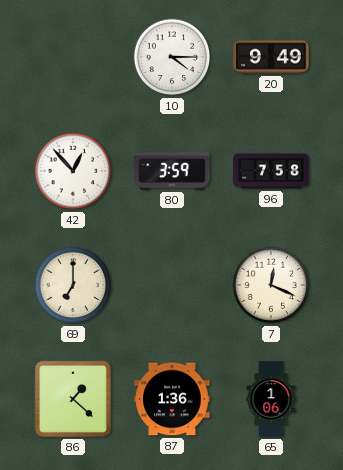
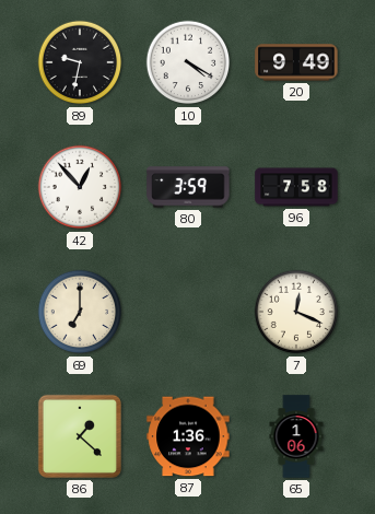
89: none -> 9:32
10: 4:15 -> 4:20
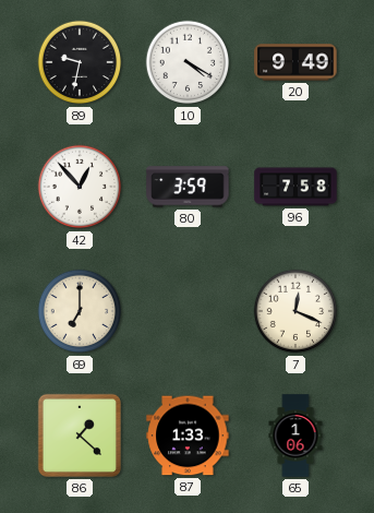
87: 1:36 -> 1:33
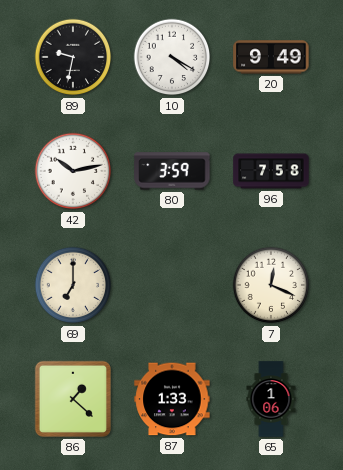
42: 12:53 -> 10:13
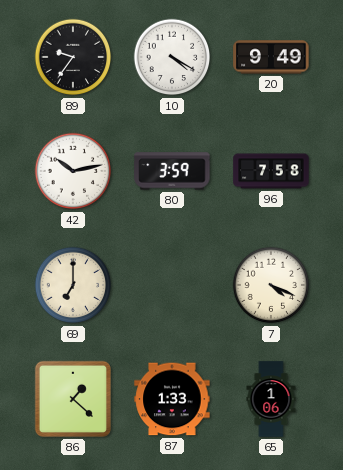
89: 9:32 -> 9:36
7: 12:19 -> 4:19
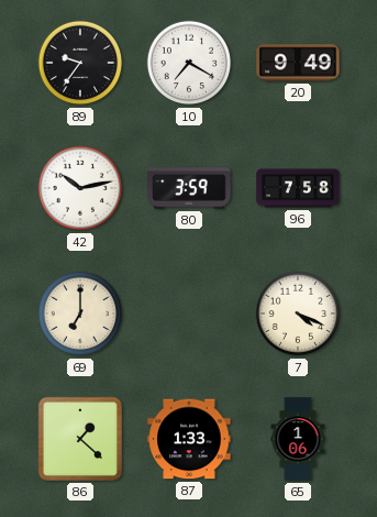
10: 4:20 -> 7:20
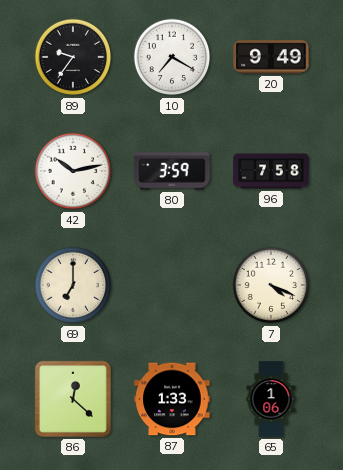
86: 1:22 -> 12:22
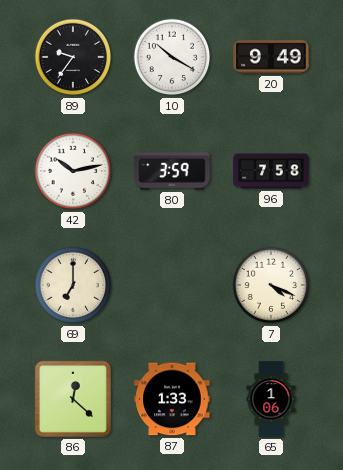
10: 7:20 -> 10:20
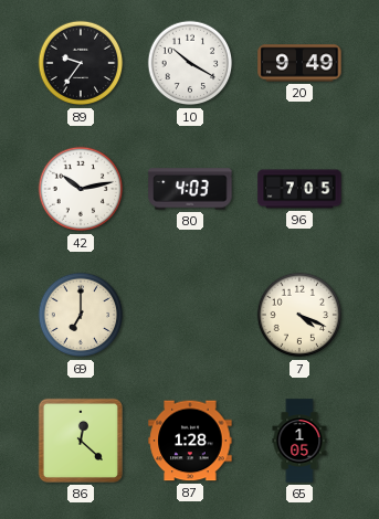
80: 3:59 -> 4:03
96: 7:58 -> 7:05
87: 1:33 -> 1:28
65: 1:06 -> 1:05
